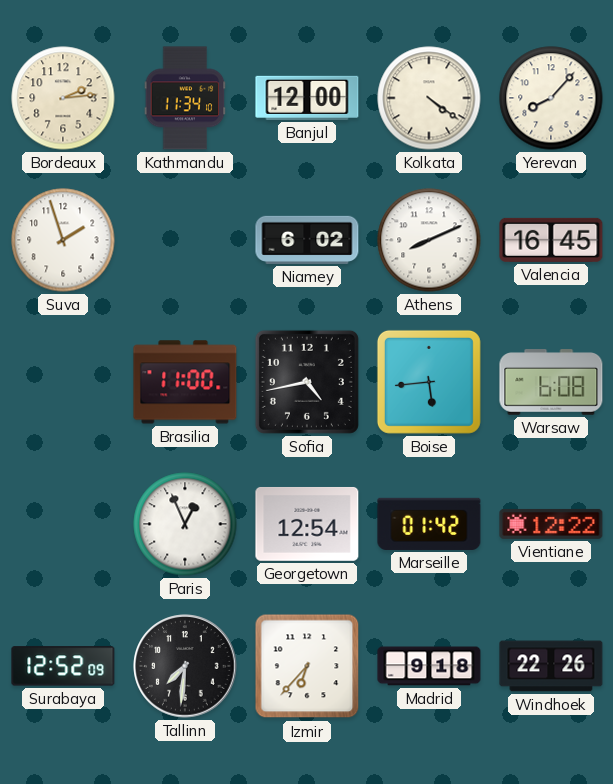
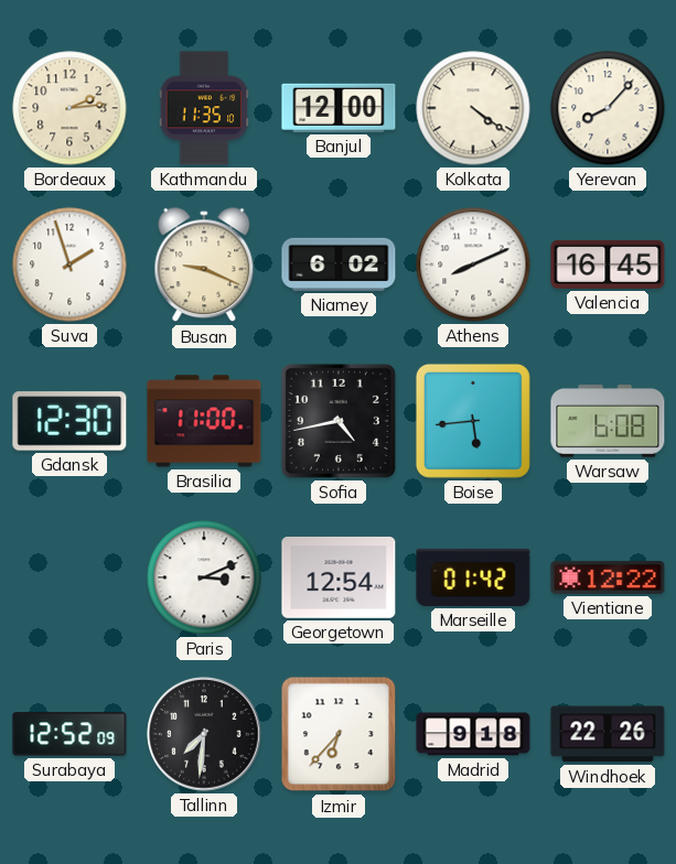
Kathmandu: 11:34 -> 11:35
Busan: none -> 9:19
Gdansk: none -> 12:30
Paris: 12:56 -> 3:11
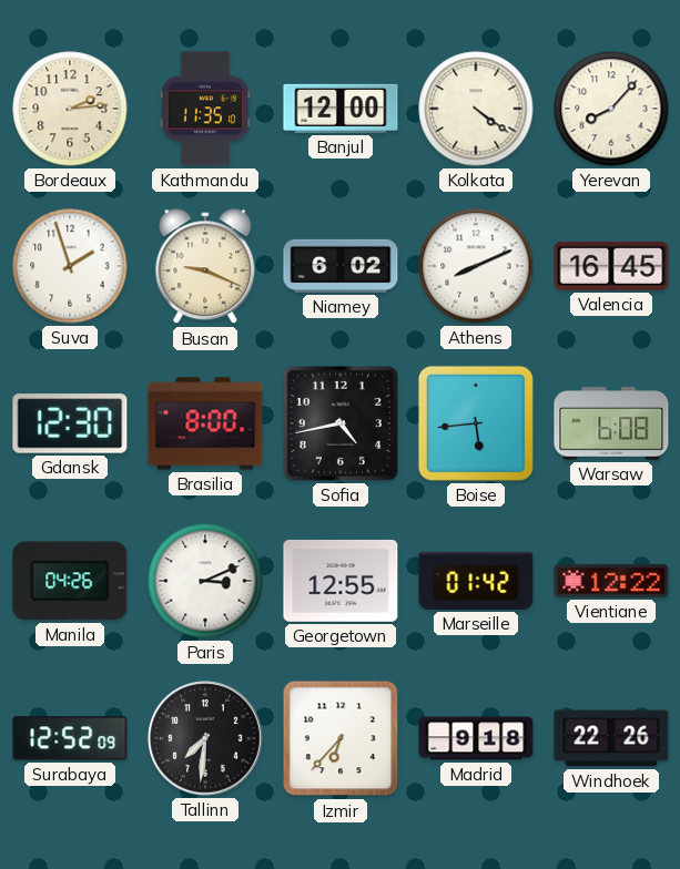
Brasilia: 11:00 -> 8:00
Manila: none -> 04:26
Georgetown: 12:54 -> 12:55
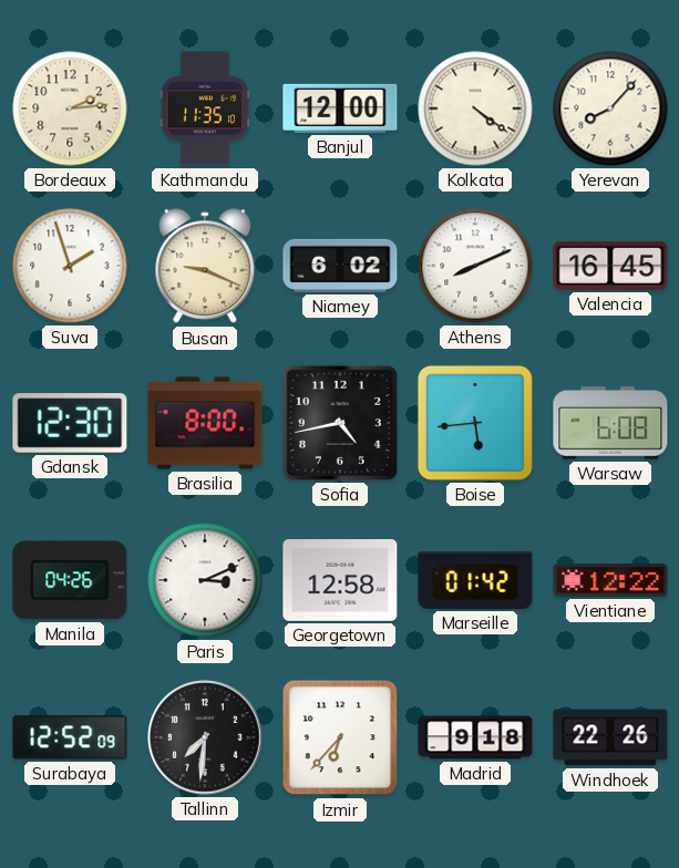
Georgetown: 12:55 -> 12:58
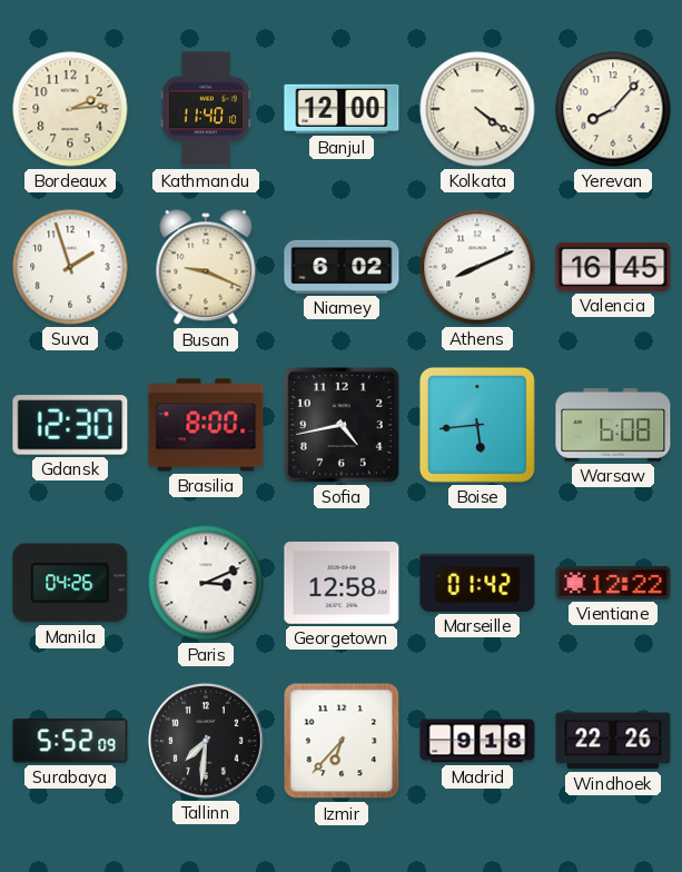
Kathmandu: 11:35 -> 11:40
Surabaya: 12:52 -> 5:52
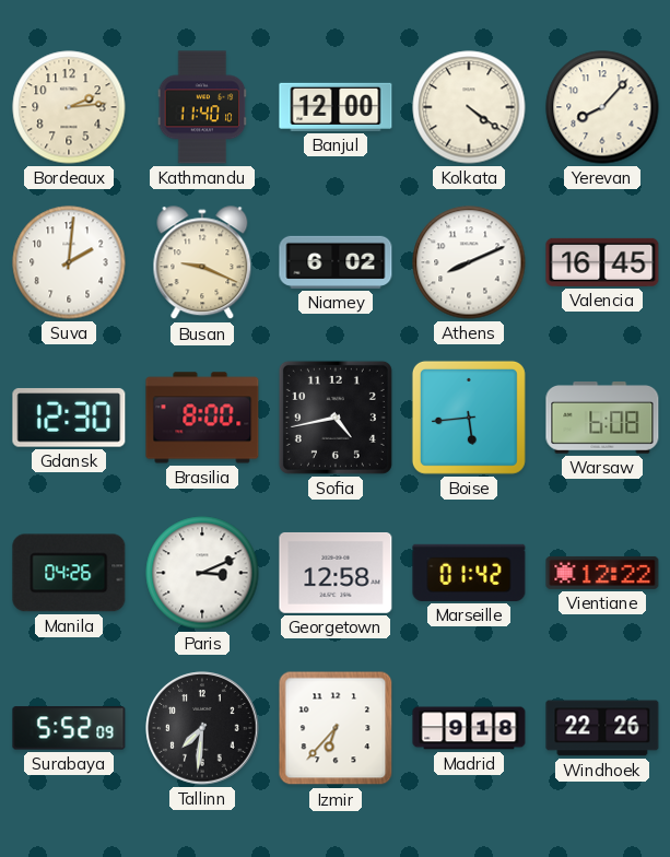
Suva: 1:57 -> 2:01
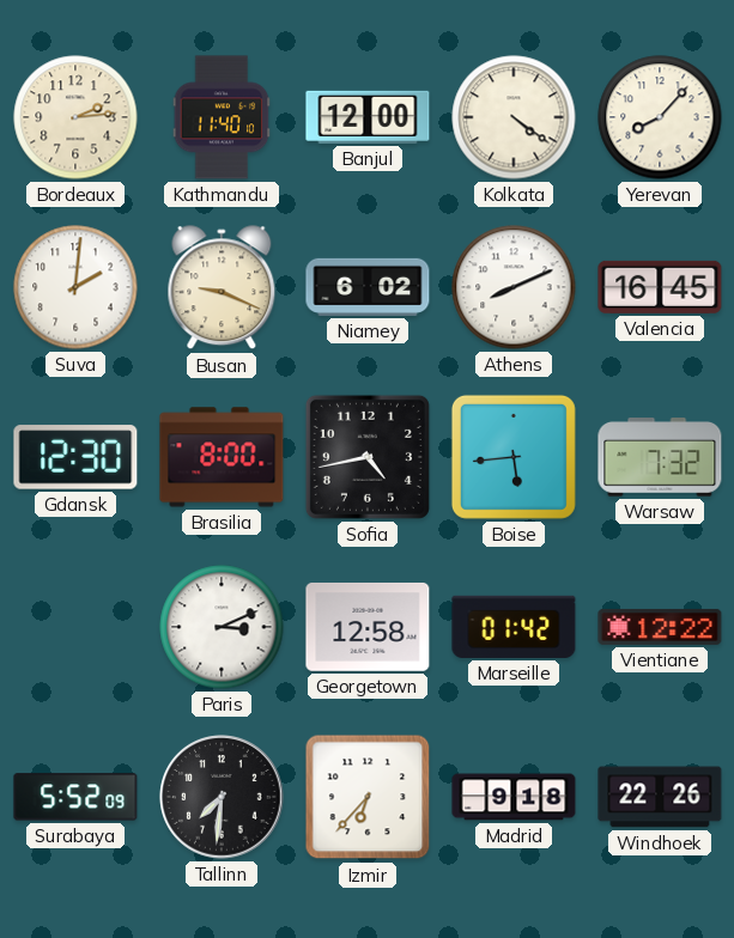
Warsaw: 6:08 -> 7:32
Manila: 04:26 -> none
